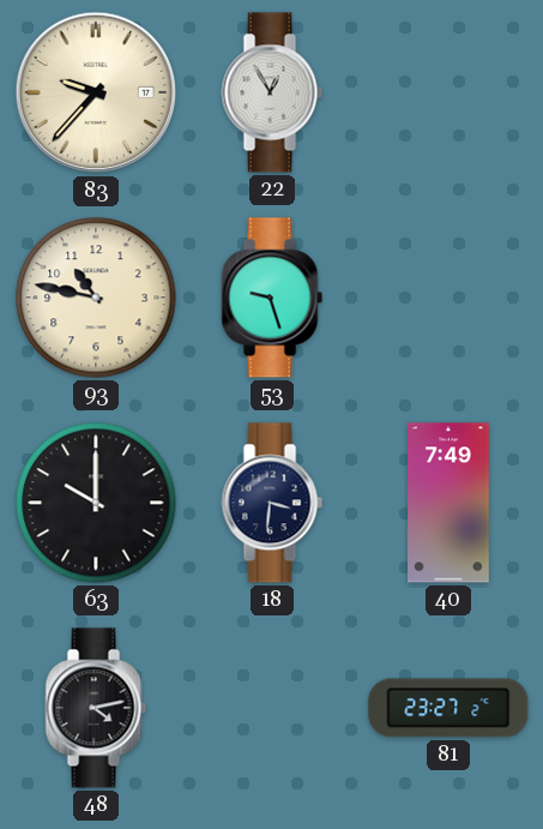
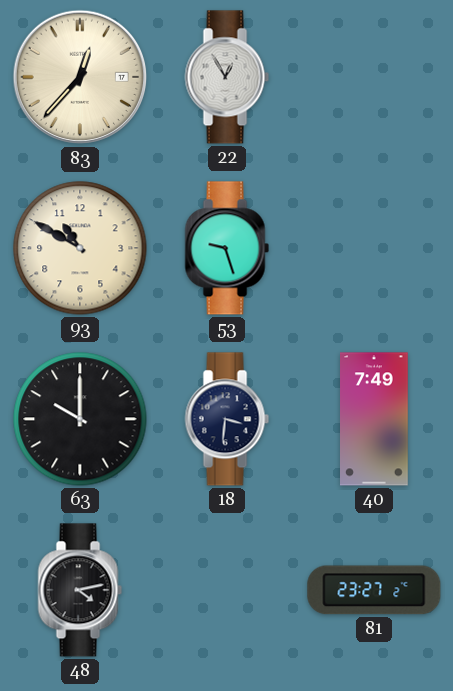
83: 9:37 -> 12:37
93: 10:47 -> 10:50
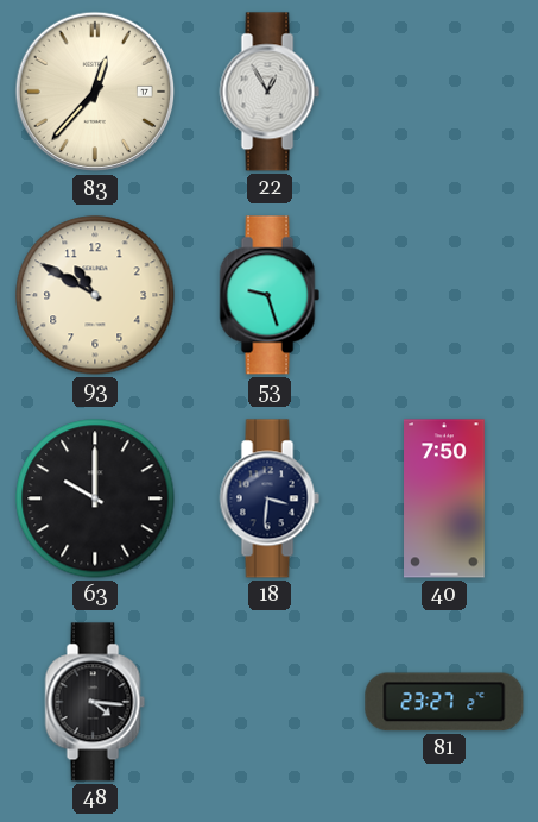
40: 7:49 -> 7:50
48: 4:13 -> 4:16
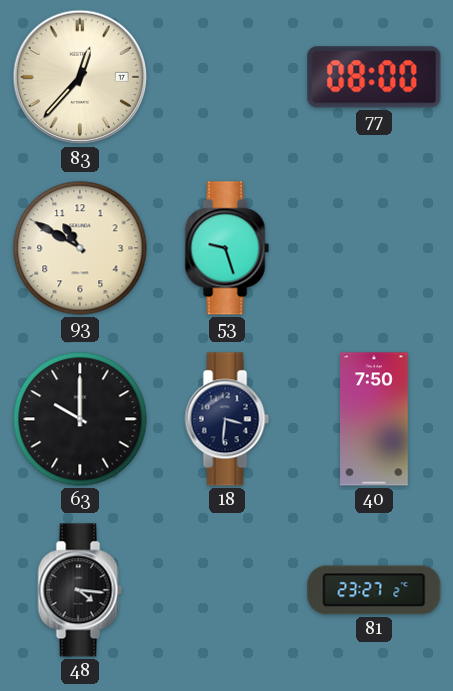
22: 12:55 -> none
77: none -> 08:00
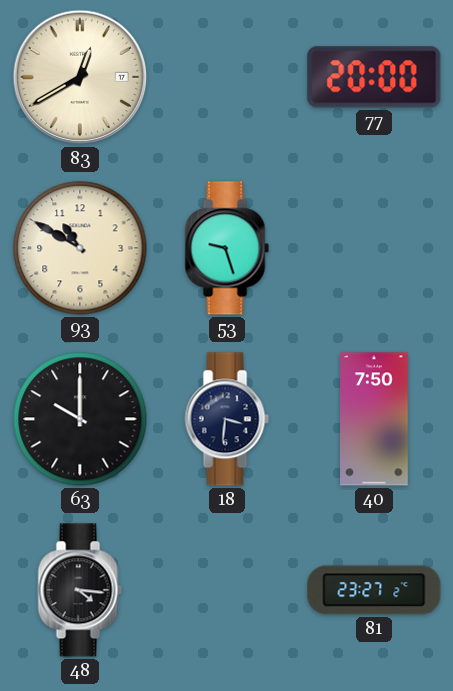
83: 12:37 -> 12:40
77: 08:00 -> 20:00
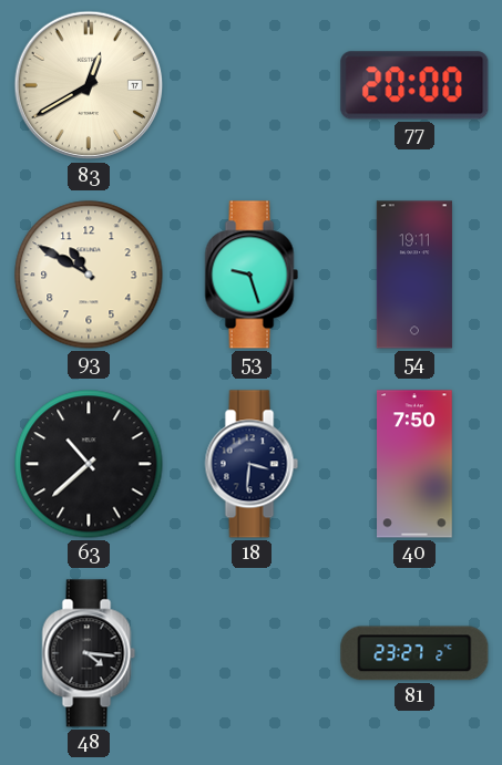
54: none -> 19:11
63: 10:00 -> 10:38
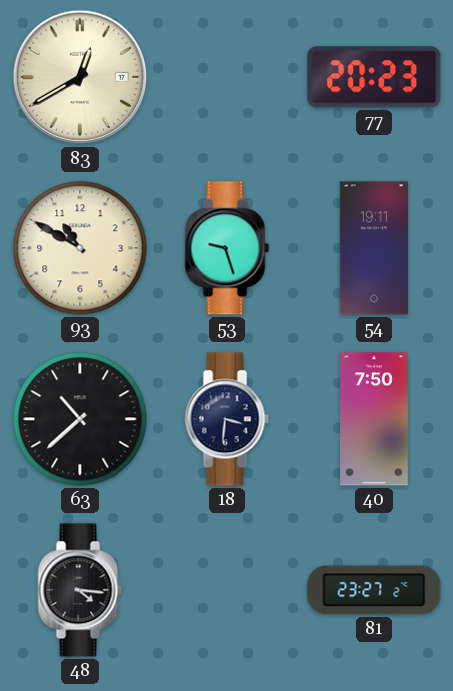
77: 20:00 -> 20:23
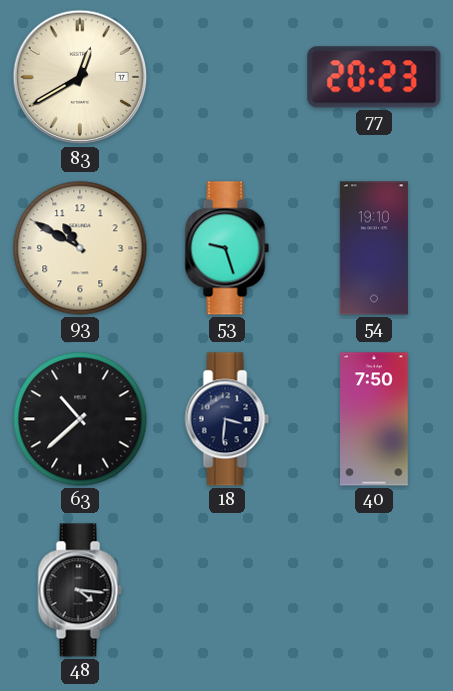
54: 19:11 -> 19:10
81: 23:27 -> none
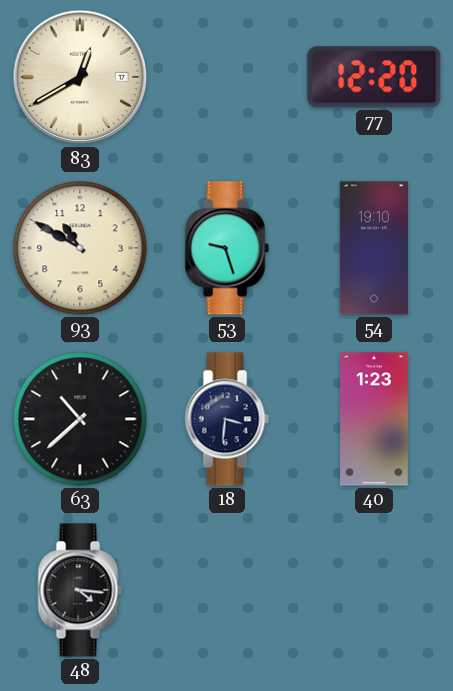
77: 20:23 -> 12:20
40: 7:50 -> 1:23
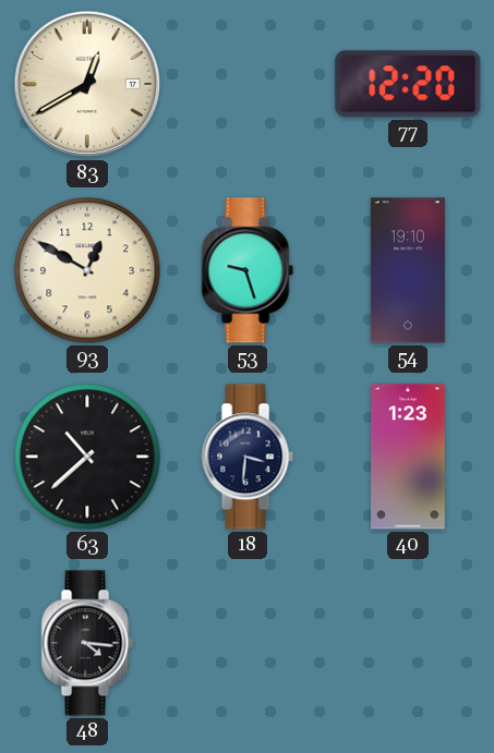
93: 10:50 -> 12:50
